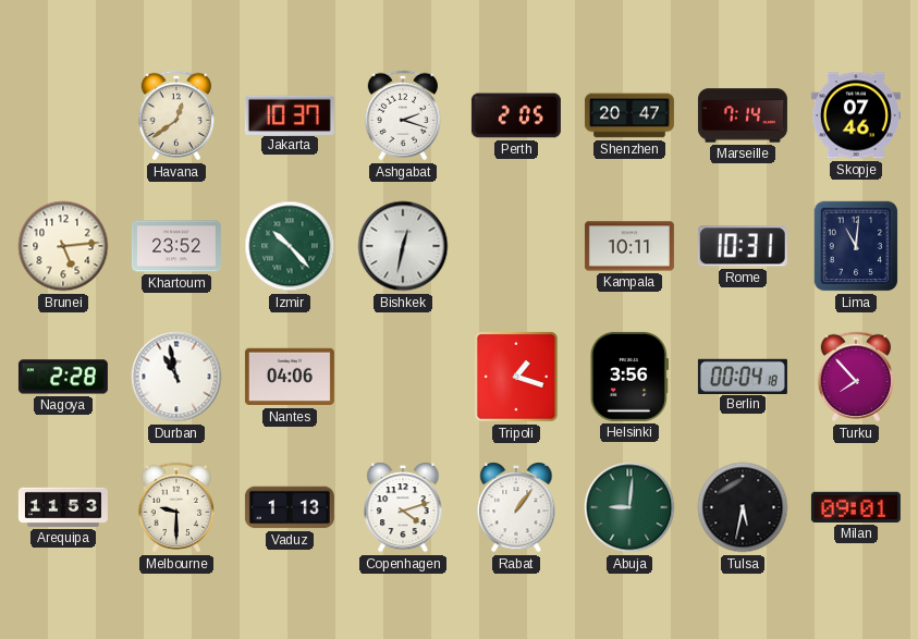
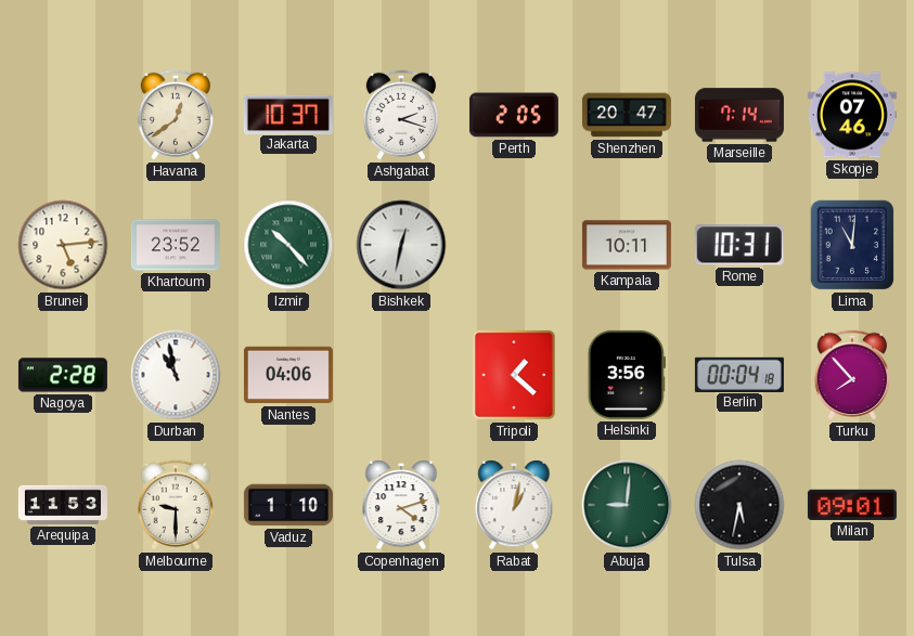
Tripoli: 1:18 -> 1:22
Vaduz: 1:13 -> 1:10
Rabat: 1:06 -> 1:02
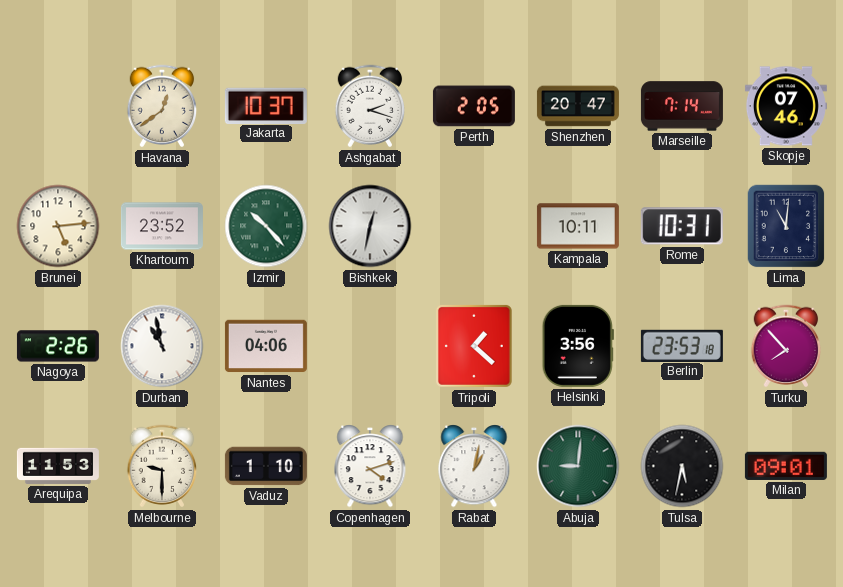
Nagoya: 2:28 -> 2:26
Berlin: 00:04 -> 23:53
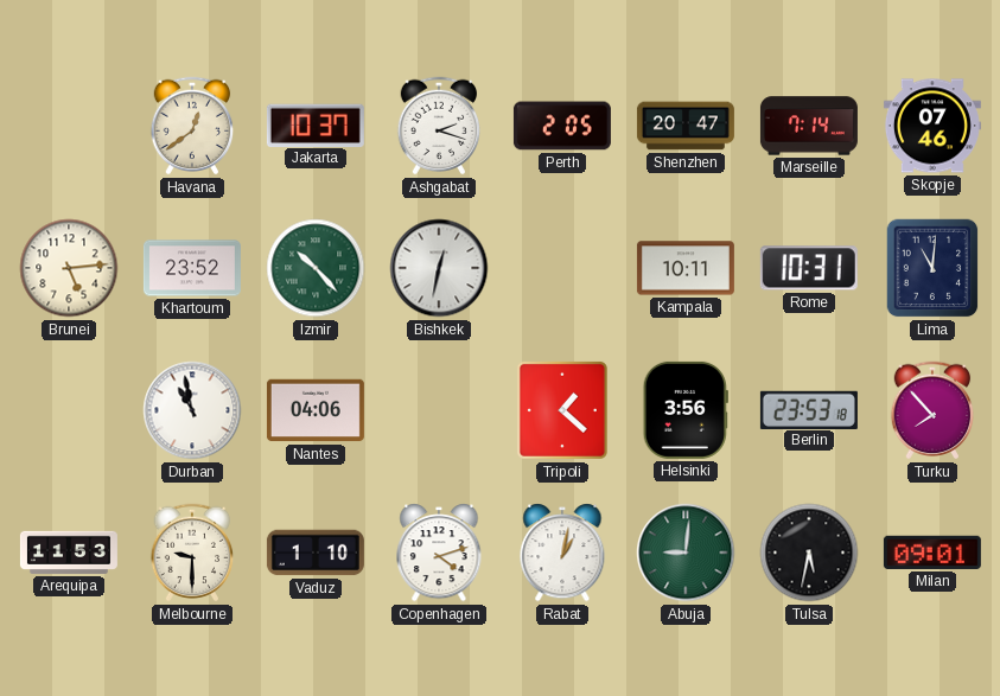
Nagoya: 2:26 -> none
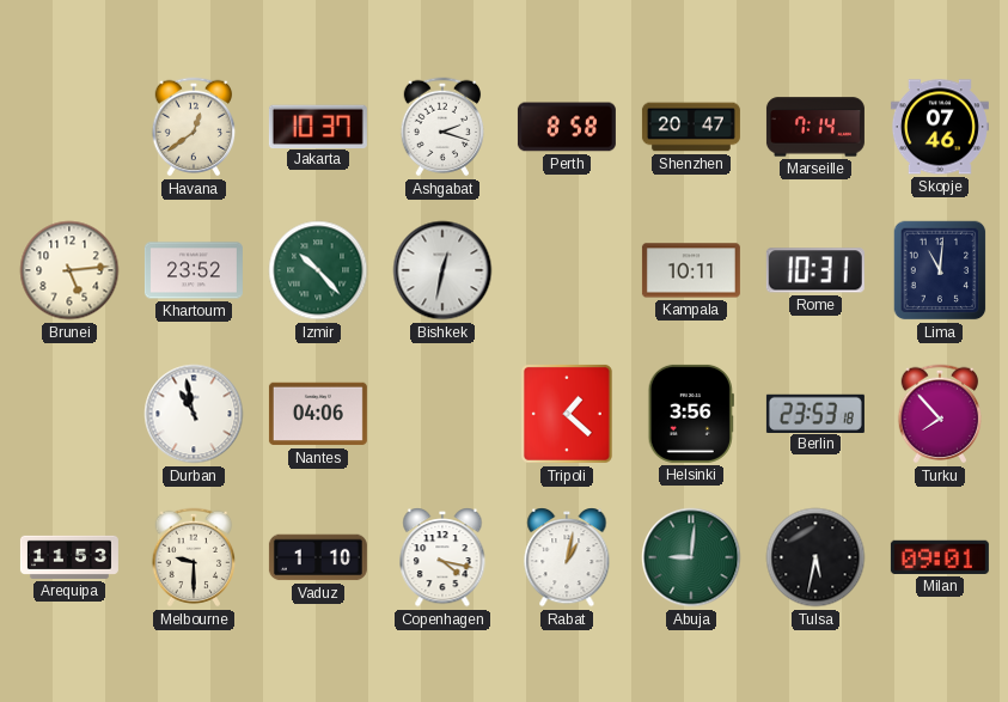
Perth: 2:05 -> 8:58
Copenhagen: 4:12 -> 4:17
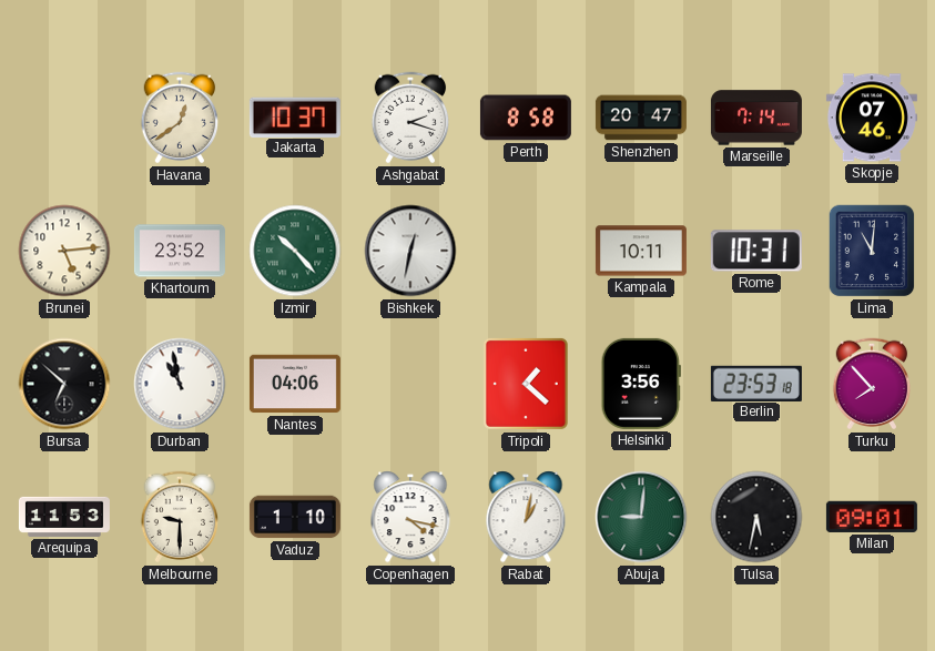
Bursa: none -> 6:52
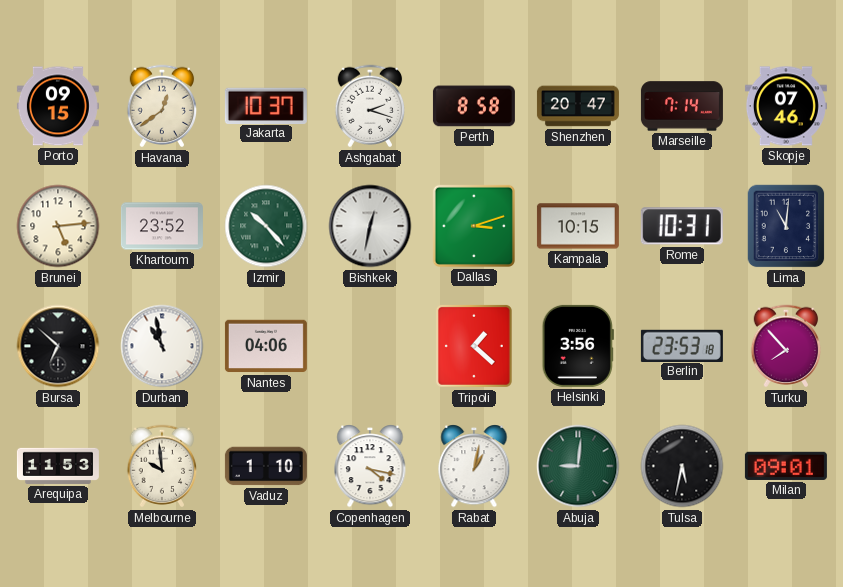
Porto: none -> 09:15
Dallas: none -> 3:12
Kampala: 10:11 -> 10:15
Melbourne: 9:30 -> 9:59
